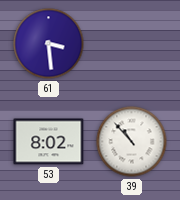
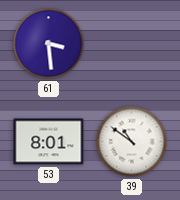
53: 8:02 -> 8:01
39: 10:53 -> 10:51
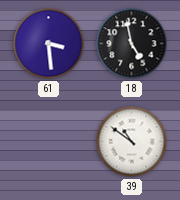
18: none -> 4:58
53: 8:01 -> none
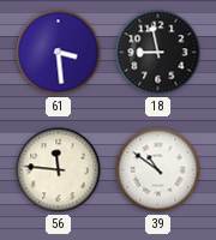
18: 4:58 -> 8:58
56: none -> 11:46
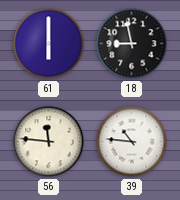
61: 3:29 -> 6:00
39: 10:51 -> 10:46
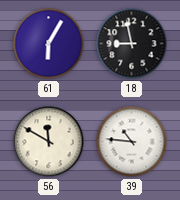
61: 6:00 -> 6:05
56: 11:46 -> 11:50
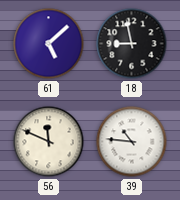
61: 6:05 -> 5:08
56: 11:50 -> 11:49
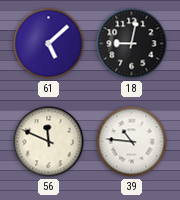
18: 8:58 -> 9:02
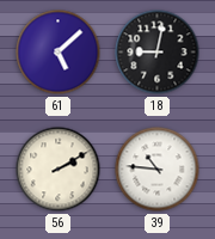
56: 11:49 -> 2:10
